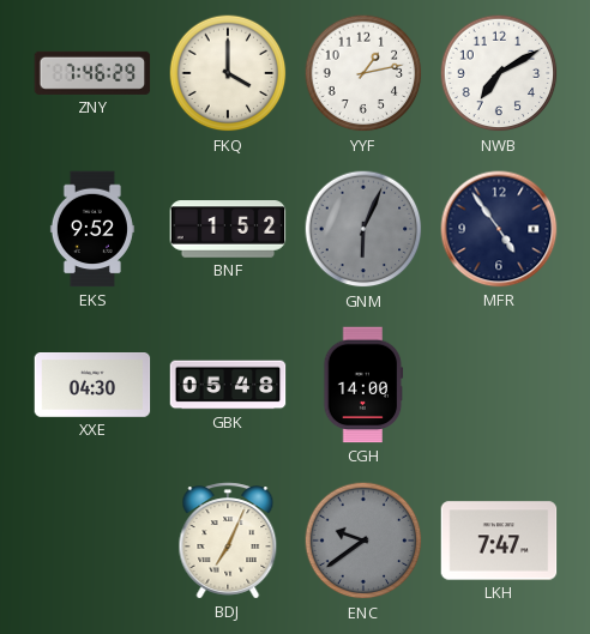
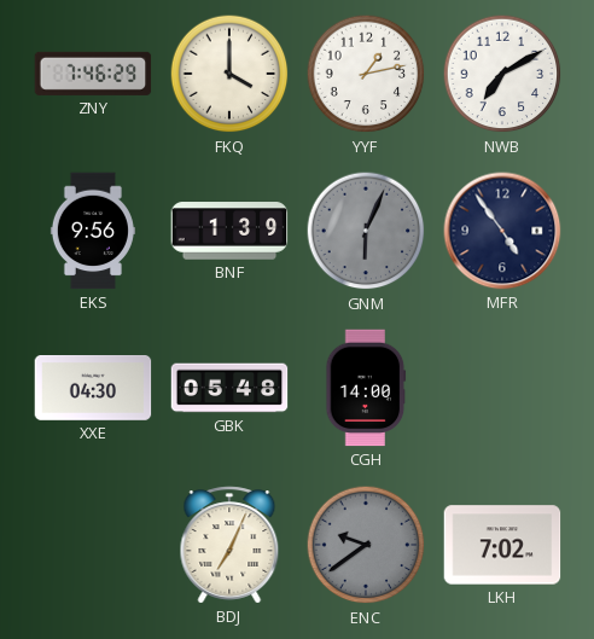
EKS: 9:52 -> 9:56
BNF: 1:52 -> 1:39
LKH: 7:47 -> 7:02
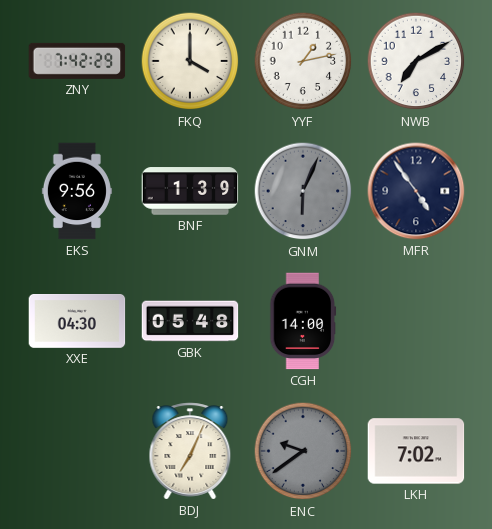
ZNY: 7:46 -> 7:42
